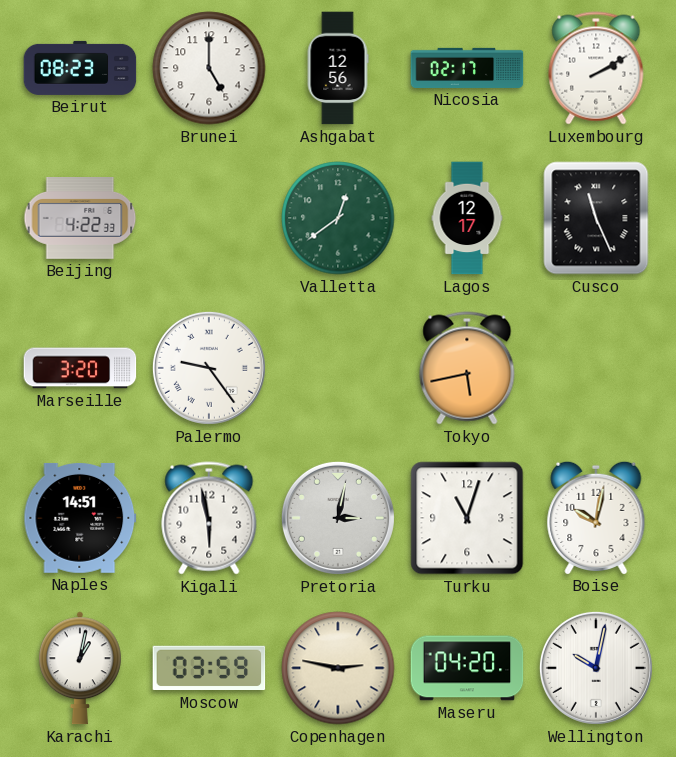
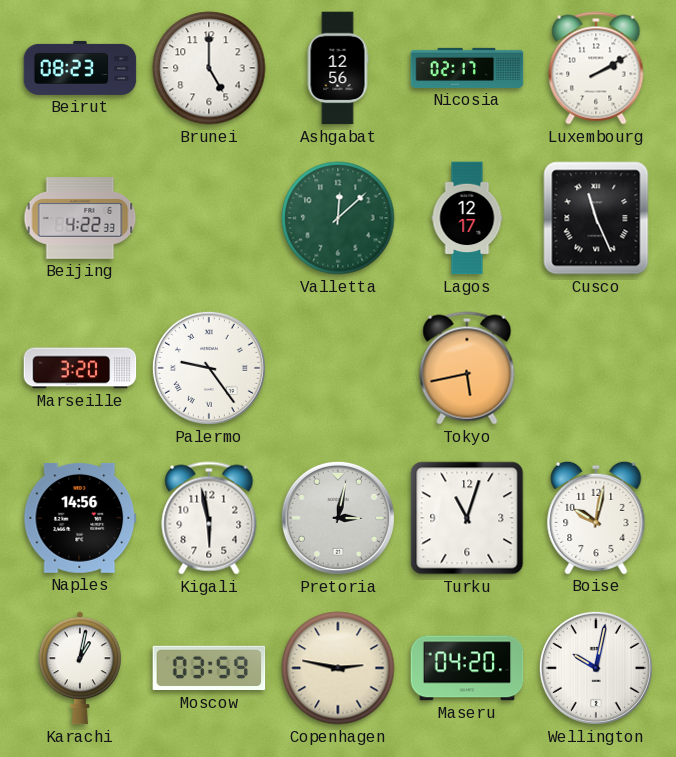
Valletta: 12:39 -> 12:08
Naples: 14:51 -> 14:56
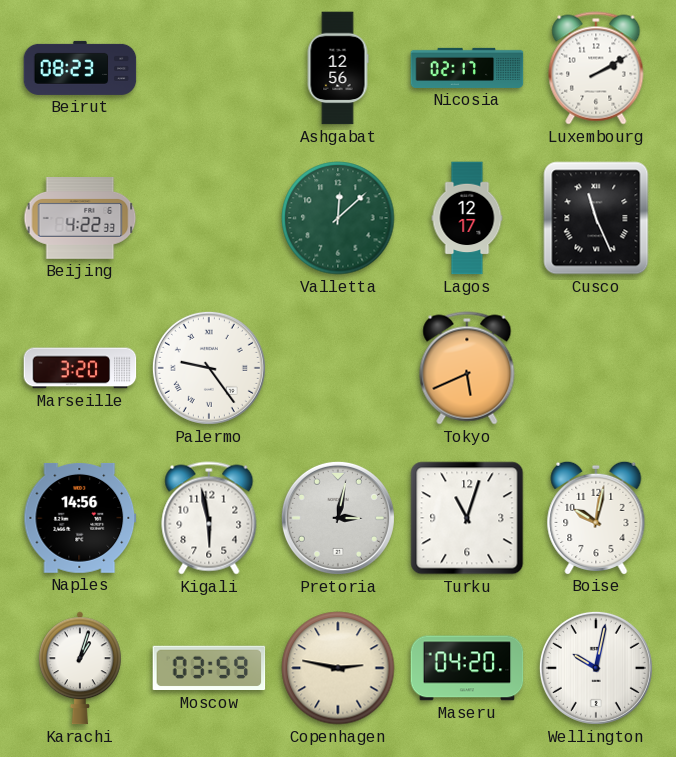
Brunei: 5:00 -> none
Tokyo: 5:43 -> 5:41
Karachi: 1:02 -> 1:03
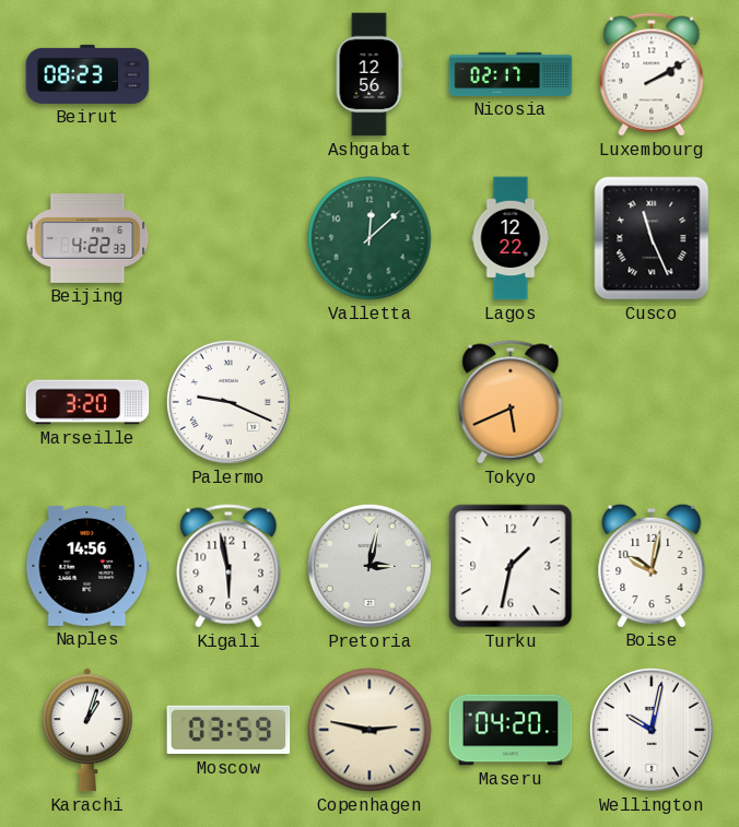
Lagos: 12:17 -> 12:22
Palermo: 9:24 -> 9:19
Turku: 11:03 -> 1:32
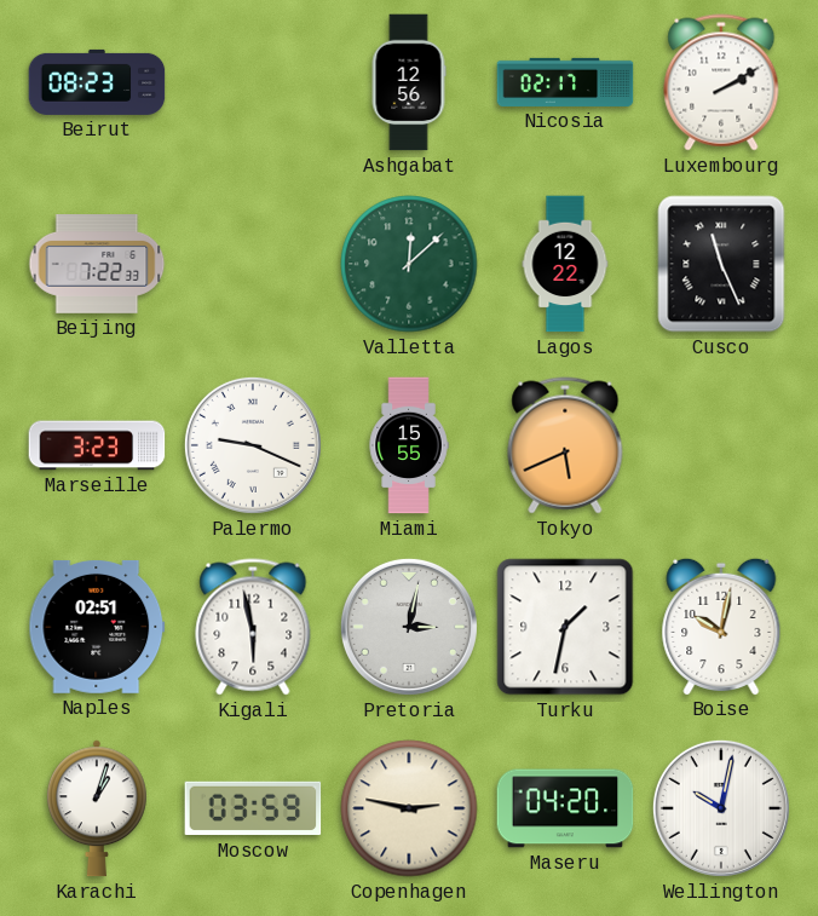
Beijing: 4:22 -> 7:22
Marseille: 3:20 -> 3:23
Miami: none -> 15:55
Naples: 14:56 -> 02:51
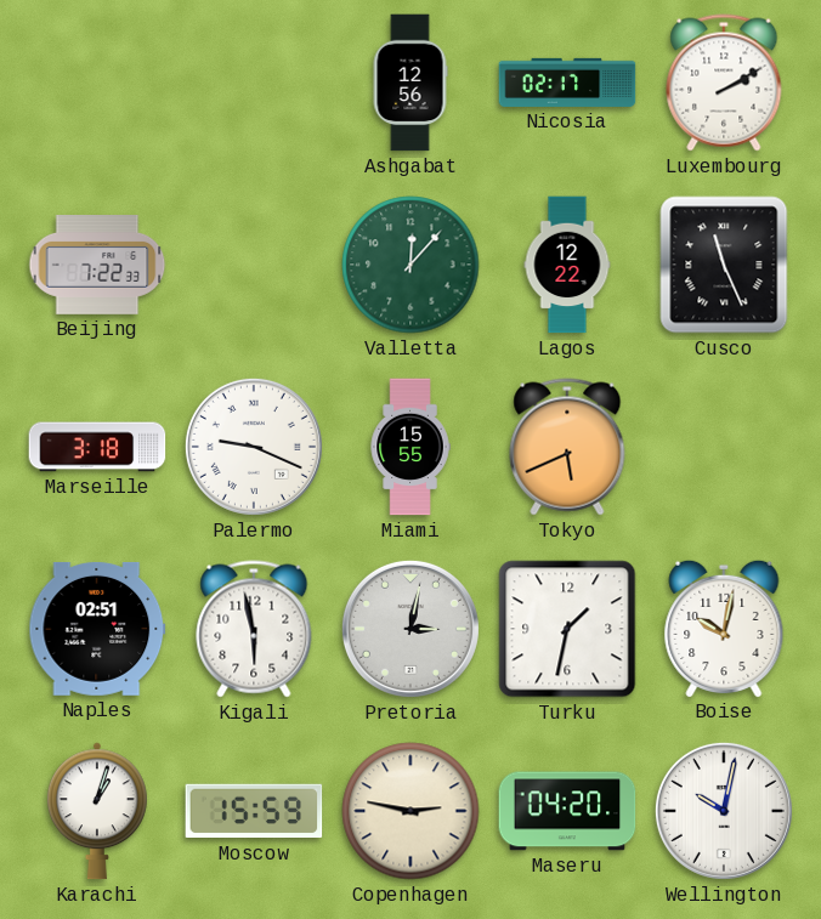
Beirut: 08:23 -> none
Valletta: 12:08 -> 12:07
Marseille: 3:23 -> 3:18
Moscow: 03:59 -> 15:59
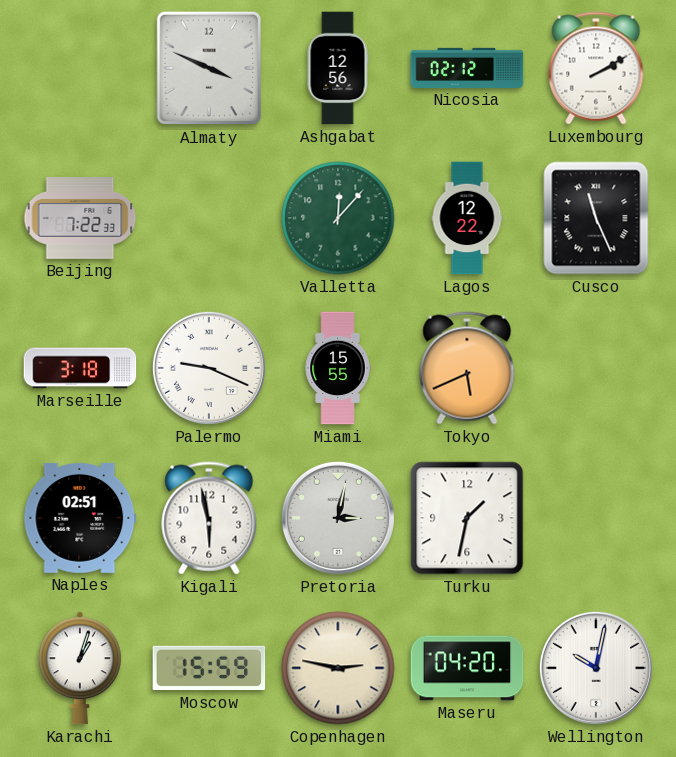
Almaty: none -> 3:49
Nicosia: 02:17 -> 02:12
Boise: 10:02 -> none
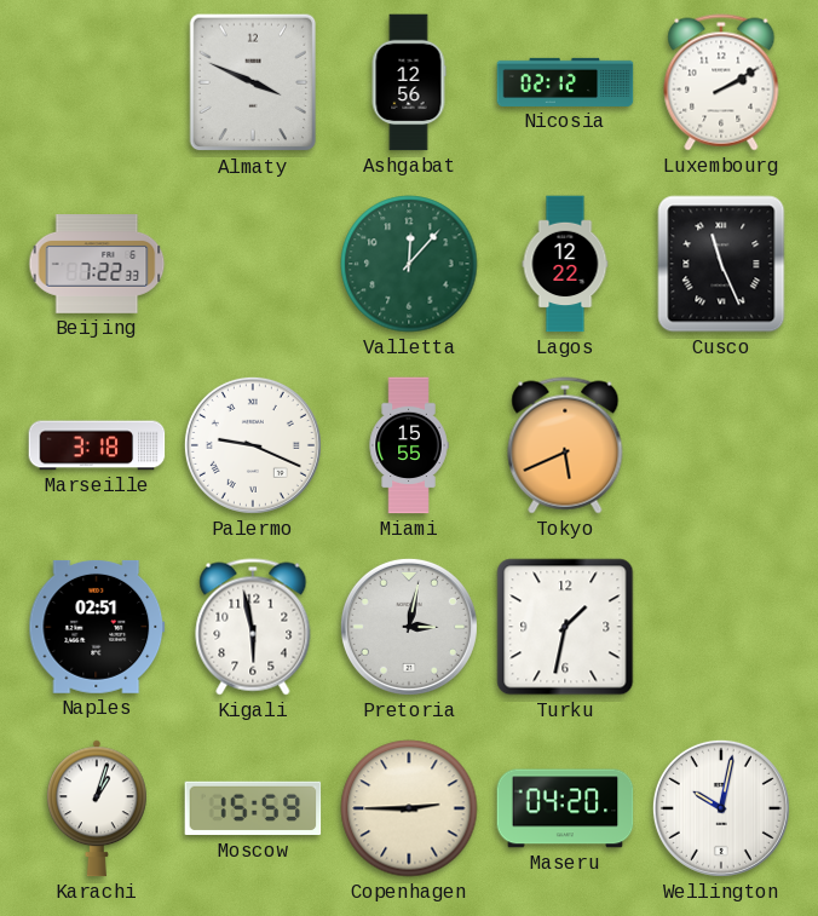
Copenhagen: 2:47 -> 2:45
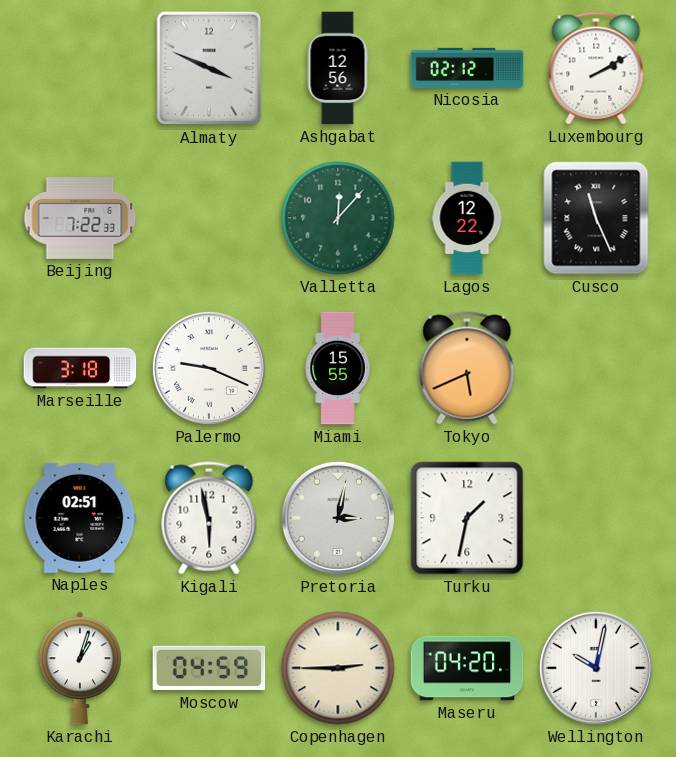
Moscow: 15:59 -> 04:59
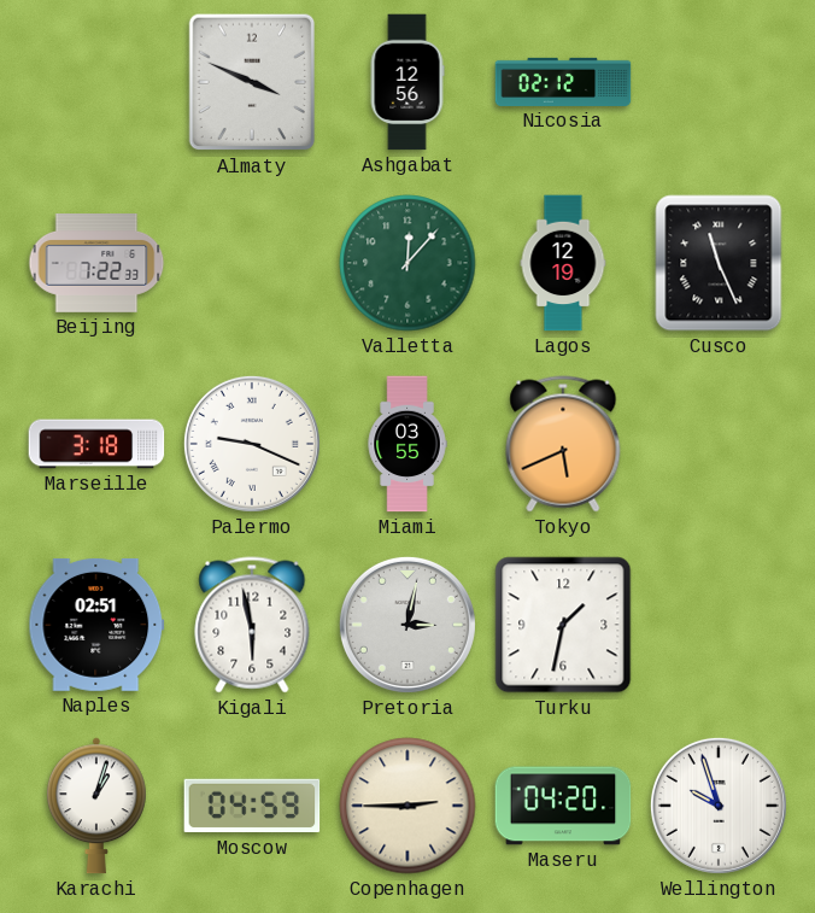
Luxembourg: 2:10 -> none
Lagos: 12:22 -> 12:19
Miami: 15:55 -> 03:55
Wellington: 10:02 -> 9:57
